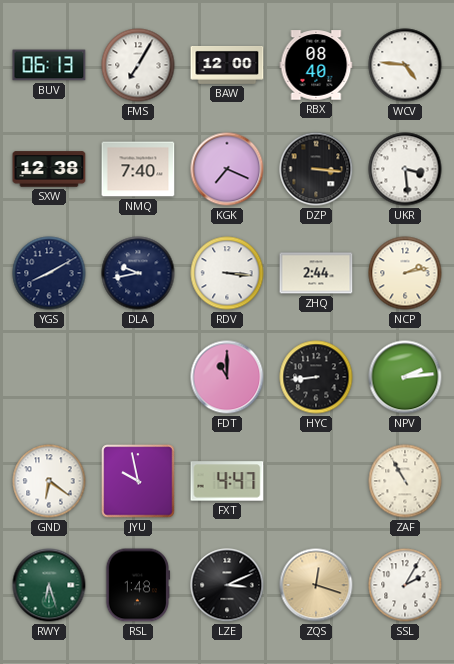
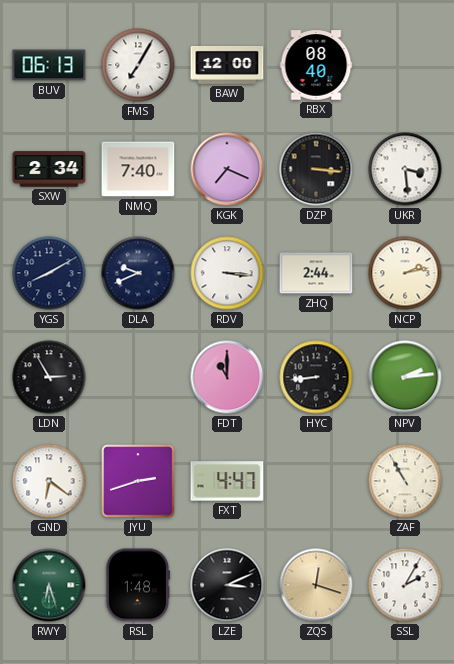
WCV: 4:46 -> none
SXW: 12:38 -> 2:34
DLA: 9:43 -> 9:41
LDN: none -> 2:55
JYU: 9:58 -> 2:42
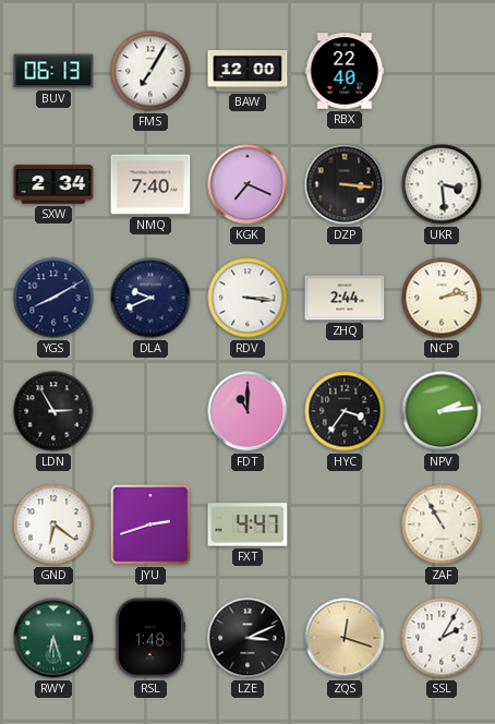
RBX: 08:40 -> 22:40
HYC: 8:44 -> 3:36
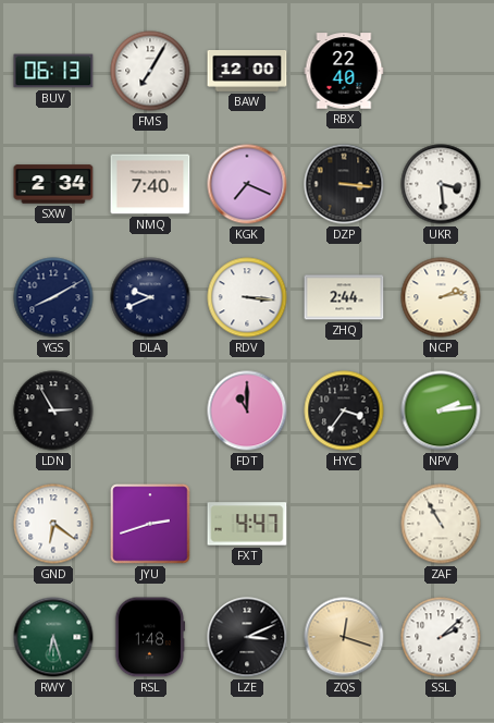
SSL: 2:05 -> 2:08
